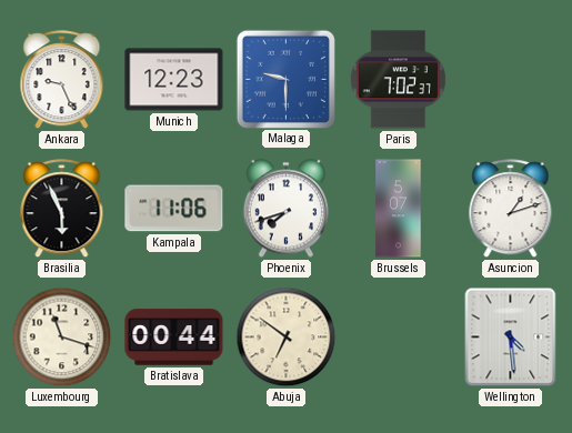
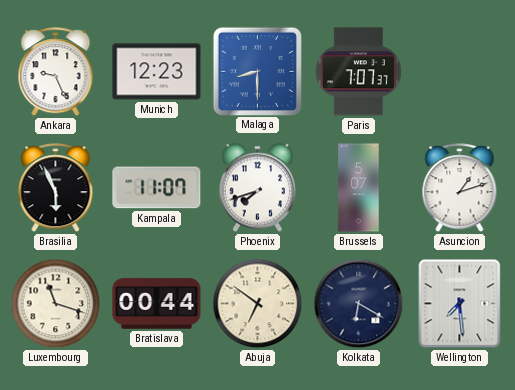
Malaga: 9:30 -> 8:30
Paris: 7:02 -> 7:07
Kampala: 11:06 -> 11:07
Kolkata: none -> 6:20
Wellington: 4:29 -> 7:29
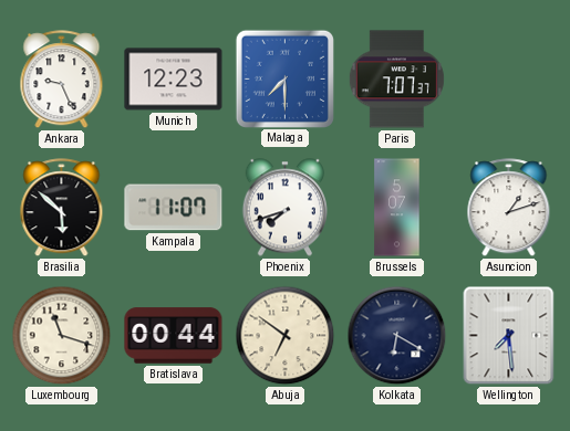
Malaga: 8:30 -> 7:30
Brasilia: 5:56 -> 5:52
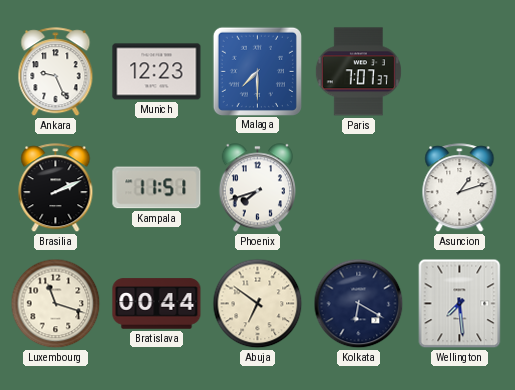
Brasilia: 5:52 -> 2:11
Kampala: 11:07 -> 11:51
Brussels: 5:07 -> none
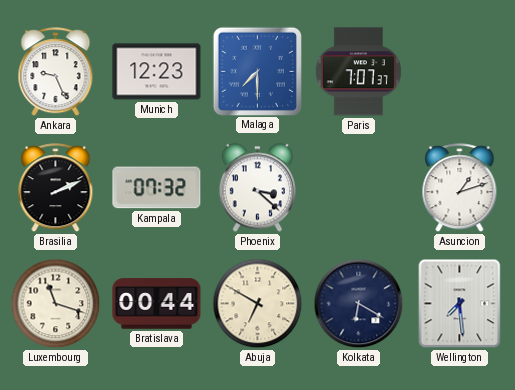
Kampala: 11:51 -> 07:32
Phoenix: 7:42 -> 3:22
Abuja: 6:51 -> 6:50
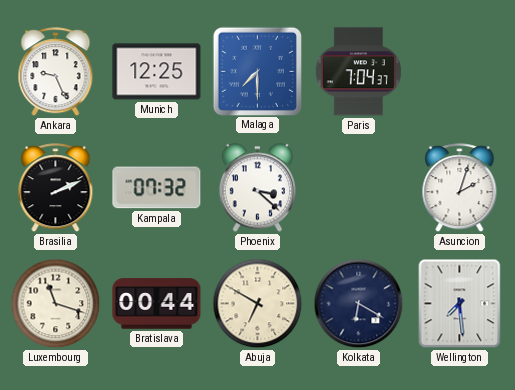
Munich: 12:23 -> 12:25
Paris: 7:07 -> 7:04
Asuncion: 1:12 -> 2:03
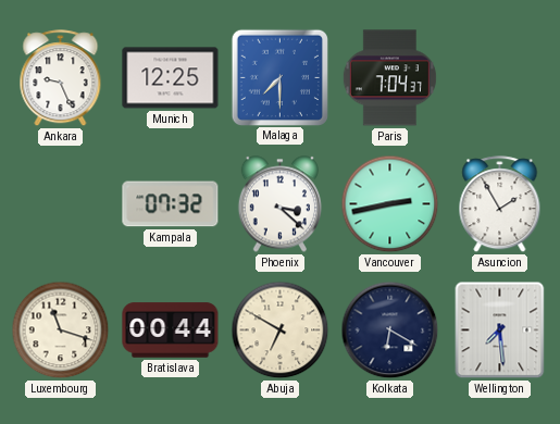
Brasilia: 2:11 -> none
Vancouver: none -> 2:43
Asuncion: 2:03 -> 1:55
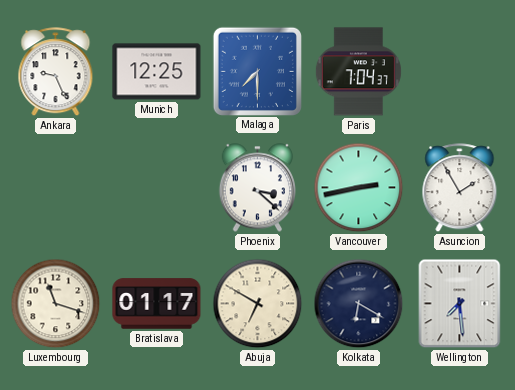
Kampala: 07:32 -> none
Bratislava: 00:44 -> 01:17
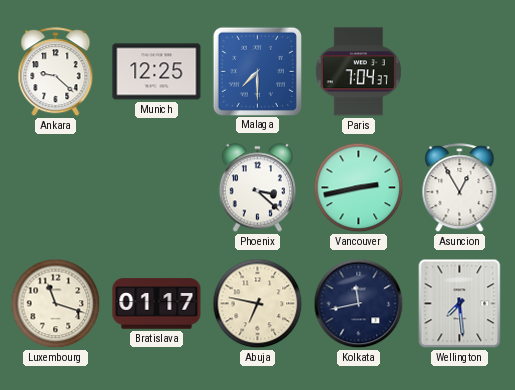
Ankara: 9:26 -> 9:22
Asuncion: 1:55 -> 12:55
Abuja: 6:50 -> 6:47
Kolkata: 6:20 -> 11:43
